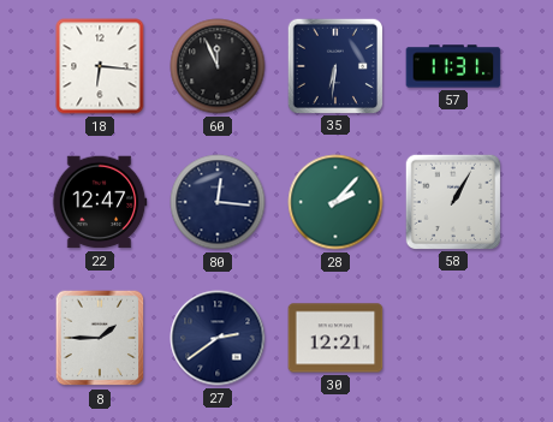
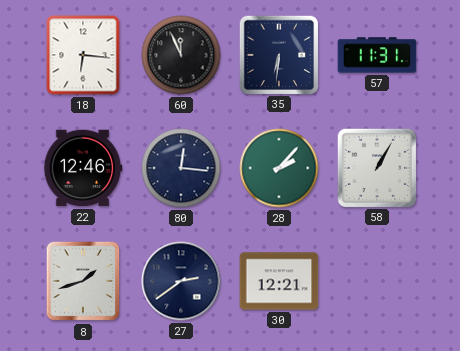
22: 12:47 -> 12:46
8: 1:45 -> 1:42
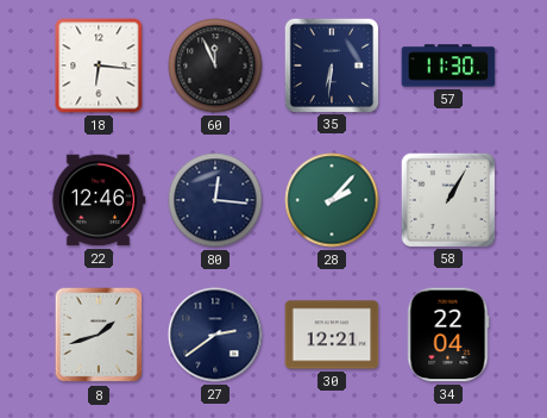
57: 11:31 -> 11:30
34: none -> 22:04
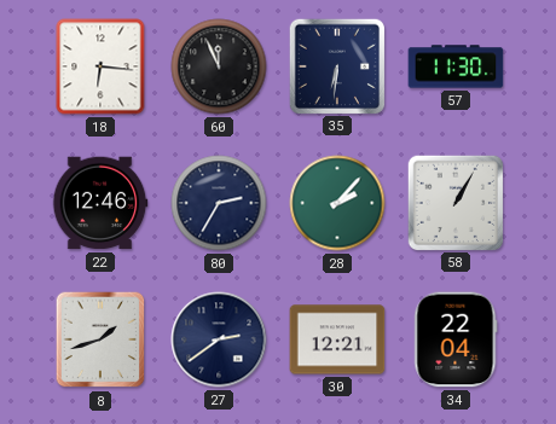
80: 12:16 -> 2:35
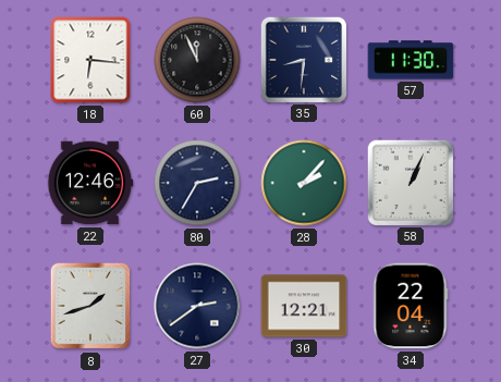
35: 6:31 -> 8:31
58: 1:05 -> 1:04
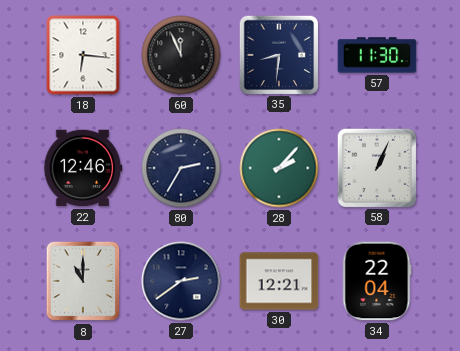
8: 1:42 -> 11:00
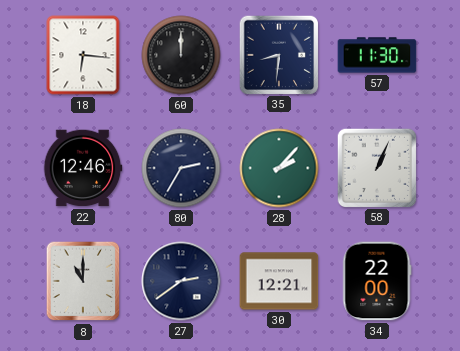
60: 11:56 -> 12:00
34: 22:04 -> 22:00
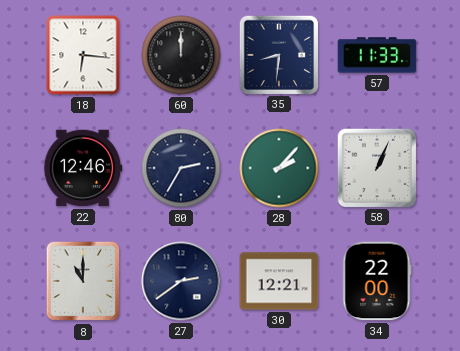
57: 11:30 -> 11:33
